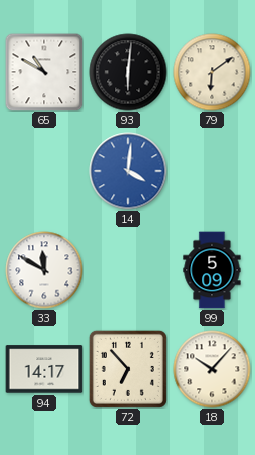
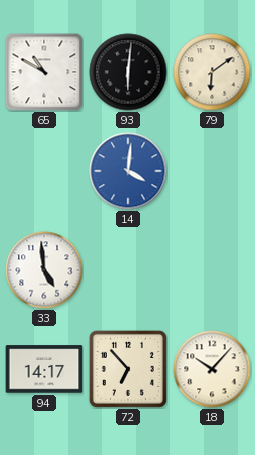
33: 11:50 -> 4:59
99: 5:09 -> none
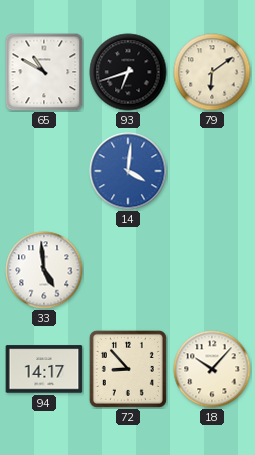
93: 6:01 -> 6:42
72: 6:53 -> 8:53
